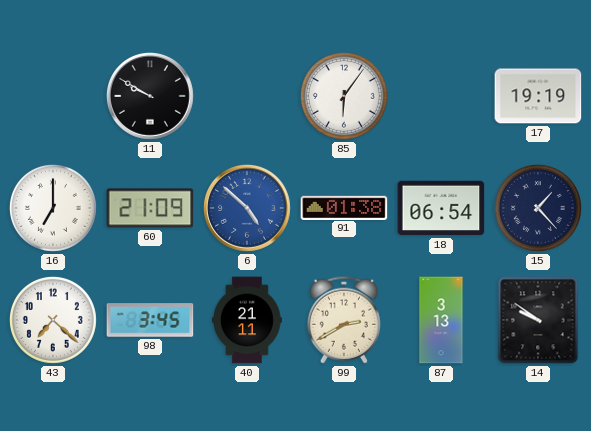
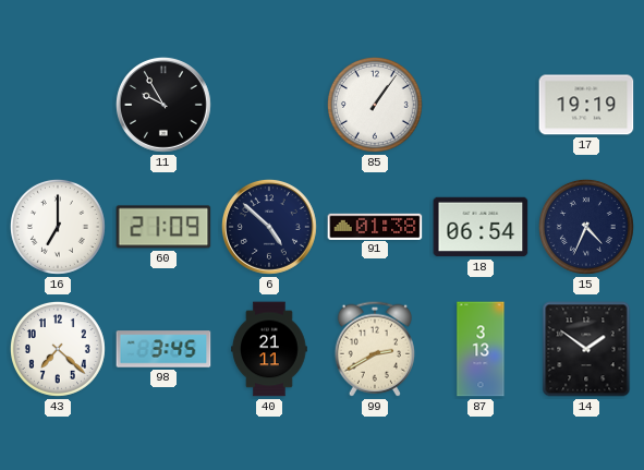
11: 9:50 -> 9:55
85: 6:06 -> 1:06
6 dial: blue -> navy
15: 1:23 -> 4:34
14: 9:51 -> 1:51
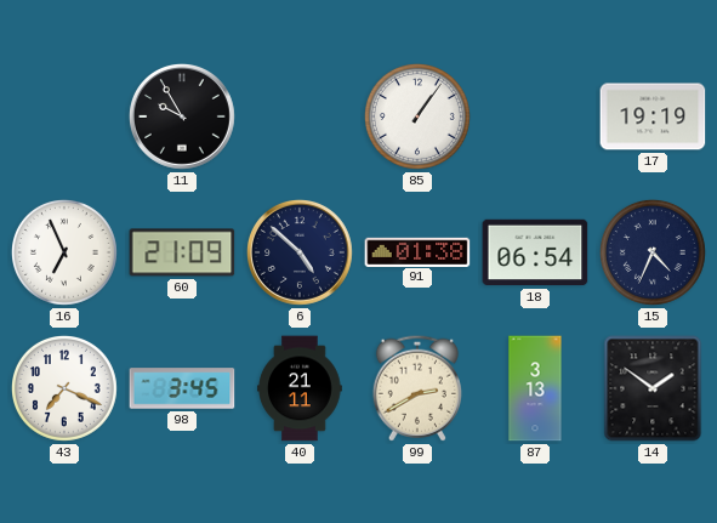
16: 7:00 -> 6:56
43: 7:22 -> 7:19
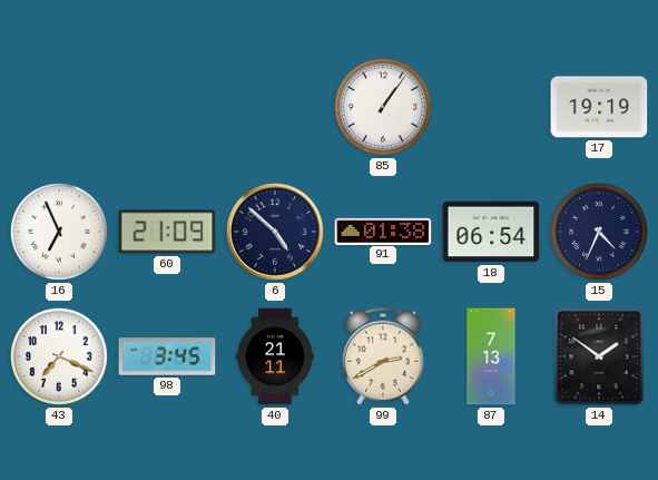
11: 9:55 -> none
87: 3:13 -> 7:13
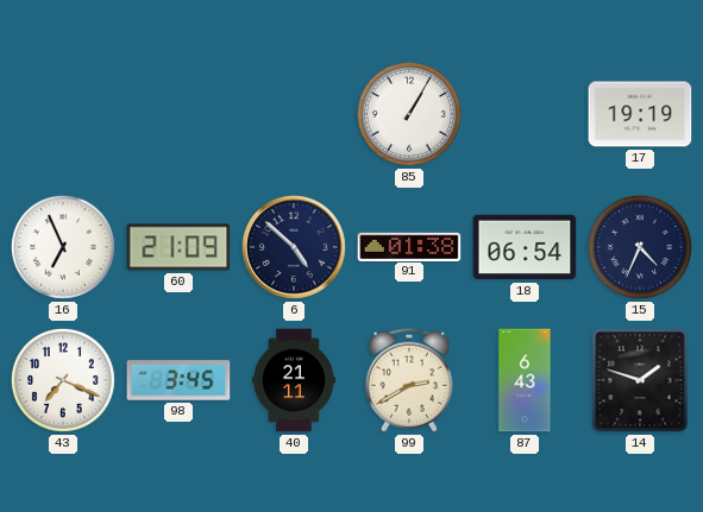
85: 1:06 -> 1:05
87: 7:13 -> 6:43
14: 1:51 -> 1:48
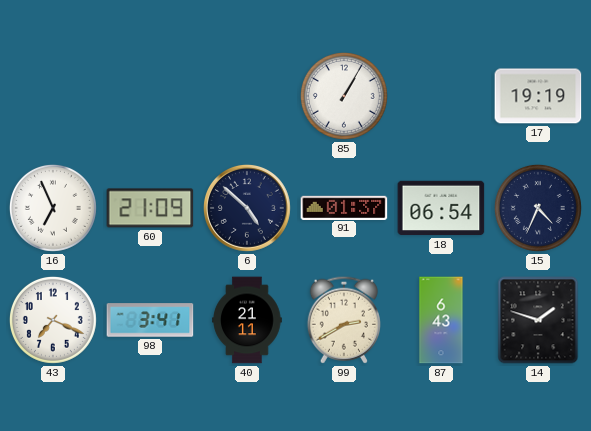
91: 01:38 -> 01:37
98: 3:45 -> 3:41
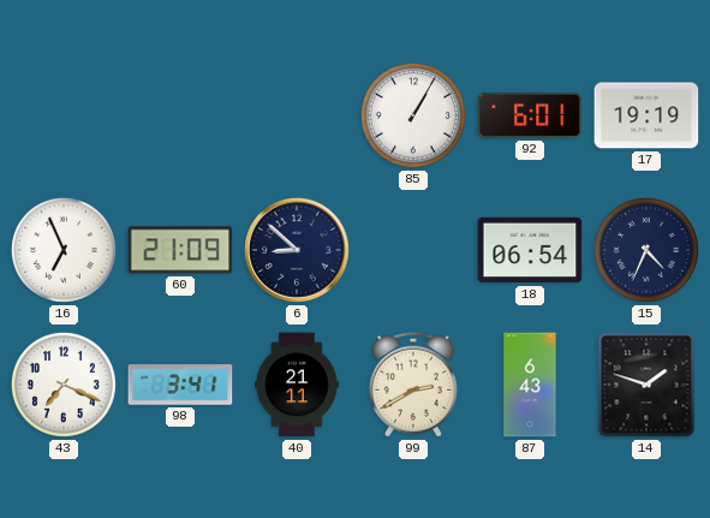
92: none -> 6:01
6: 4:52 -> 8:52
91: 01:37 -> none
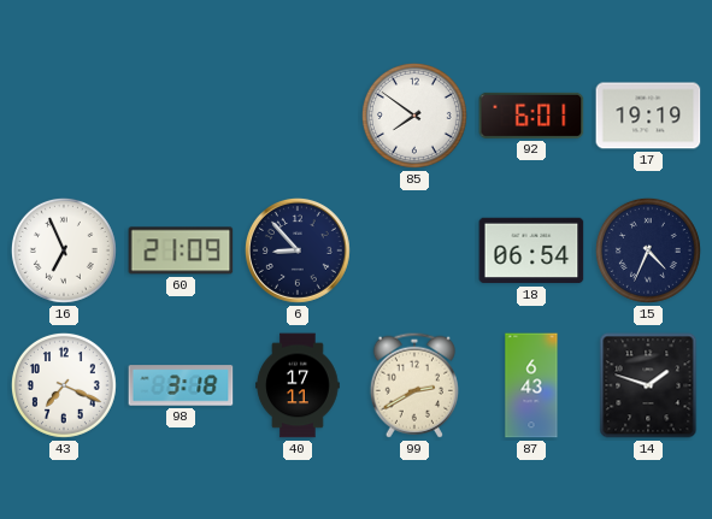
85: 1:05 -> 7:51
6: 8:52 -> 8:53
98: 3:41 -> 3:18
40: 21:11 -> 17:11
